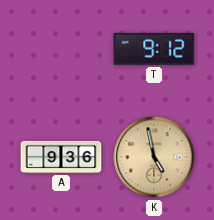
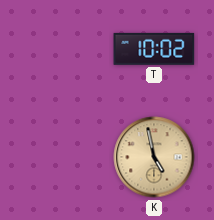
T: 9:12 -> 10:02
A: 9:36 -> none
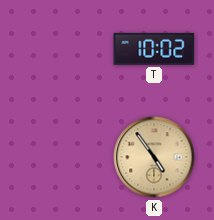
K: 4:58 -> 4:54
